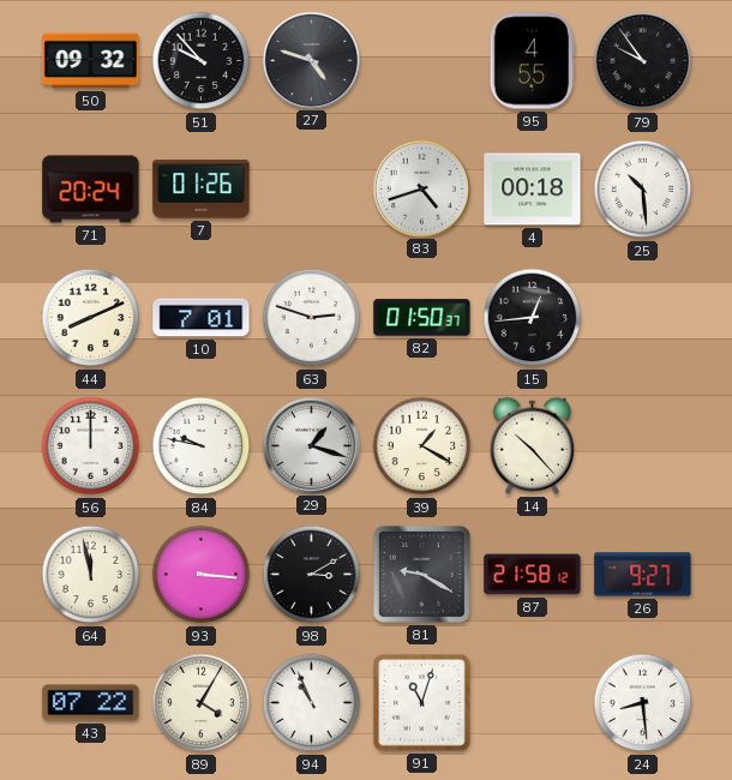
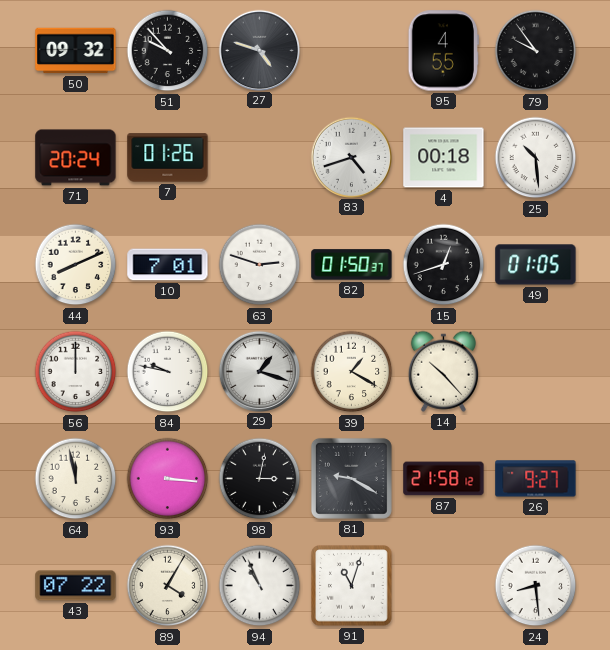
15: 12:44 -> 12:42
49: none -> 01:05
98: 3:10 -> 3:02
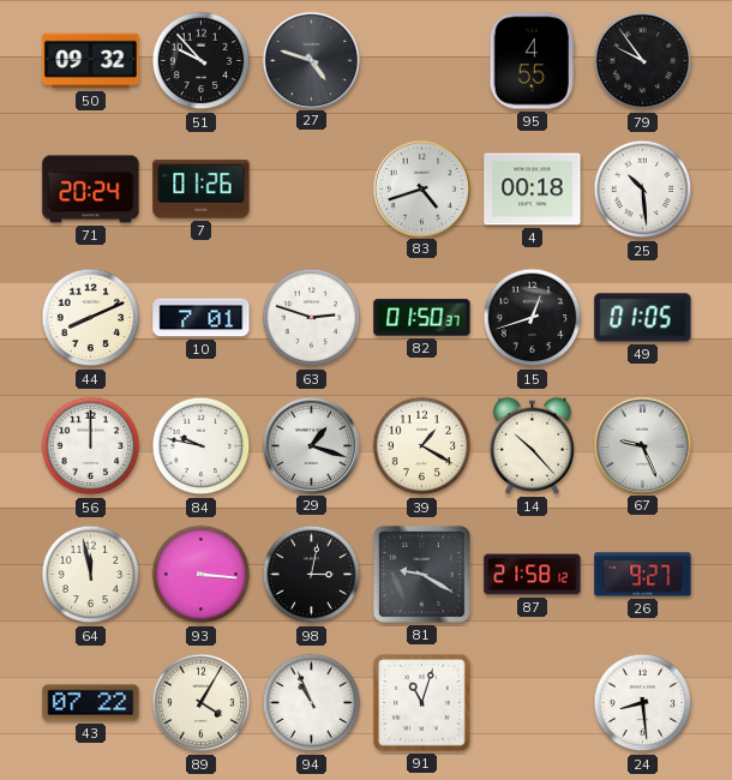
67: none -> 9:26
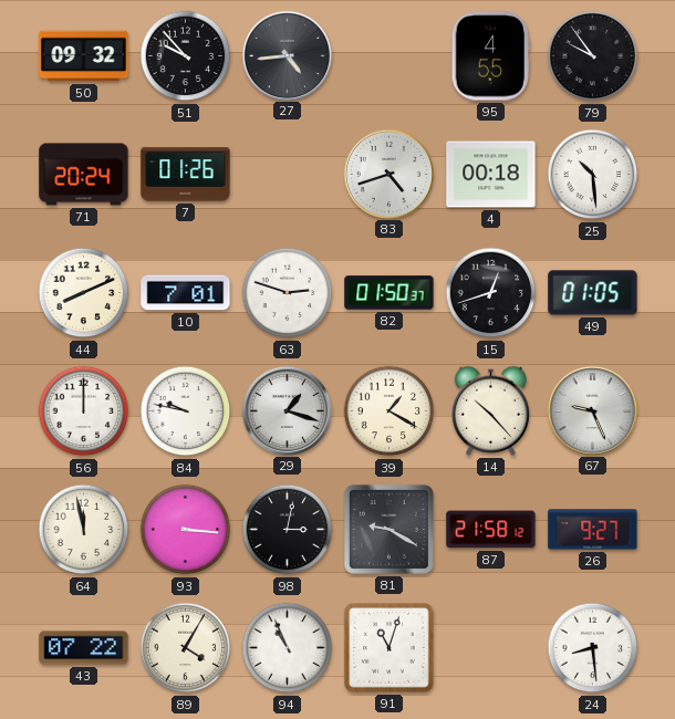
27: 4:48 -> 4:44
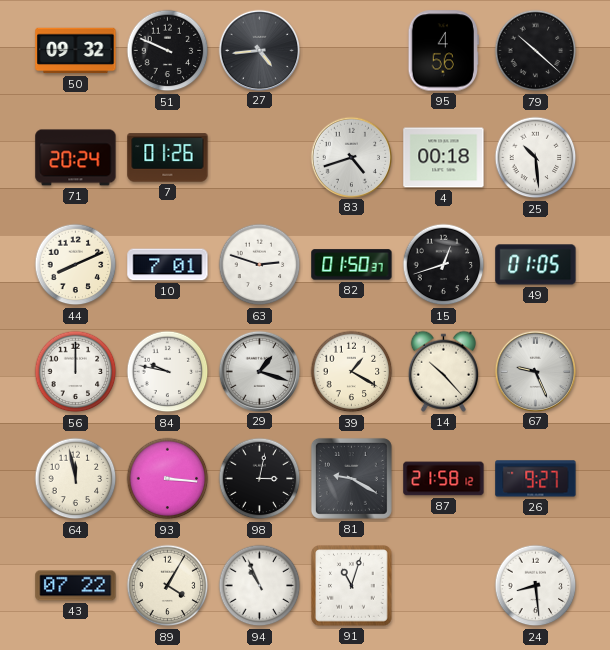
51: 9:53 -> 9:49
95: 4:55 -> 4:56
79: 9:54 -> 10:22
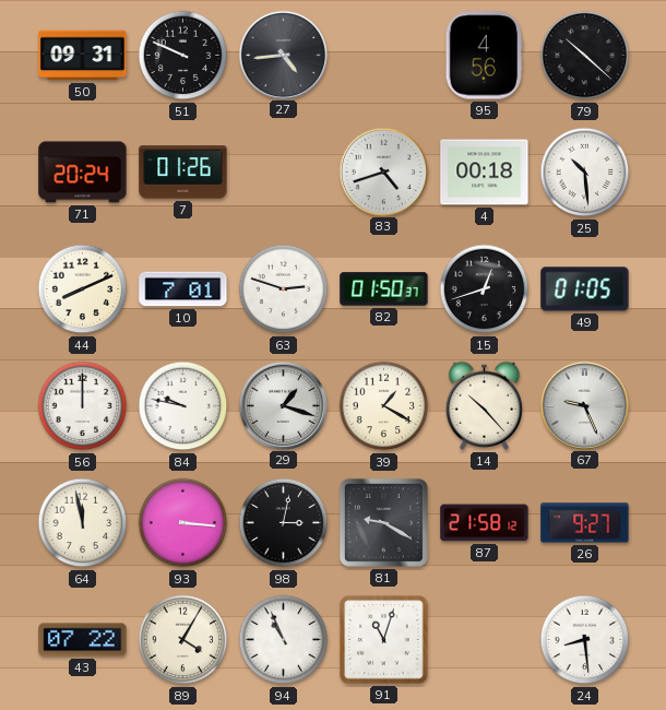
50: 09:32 -> 09:31
